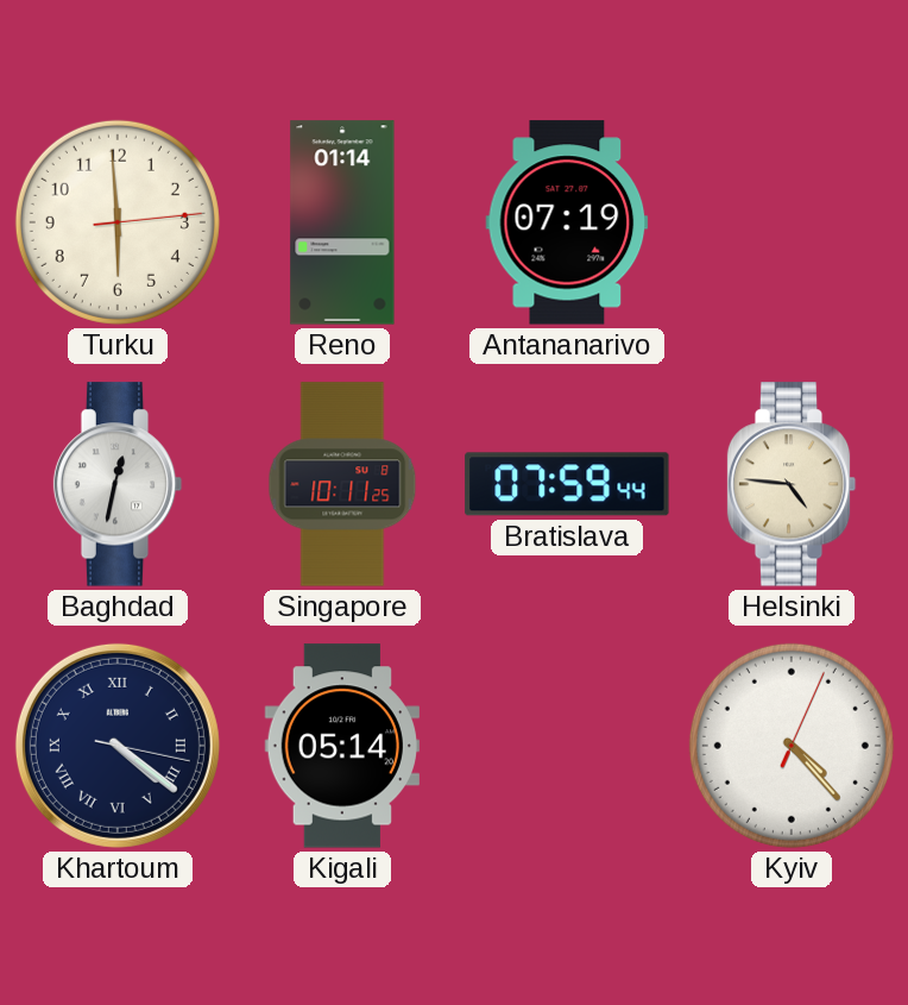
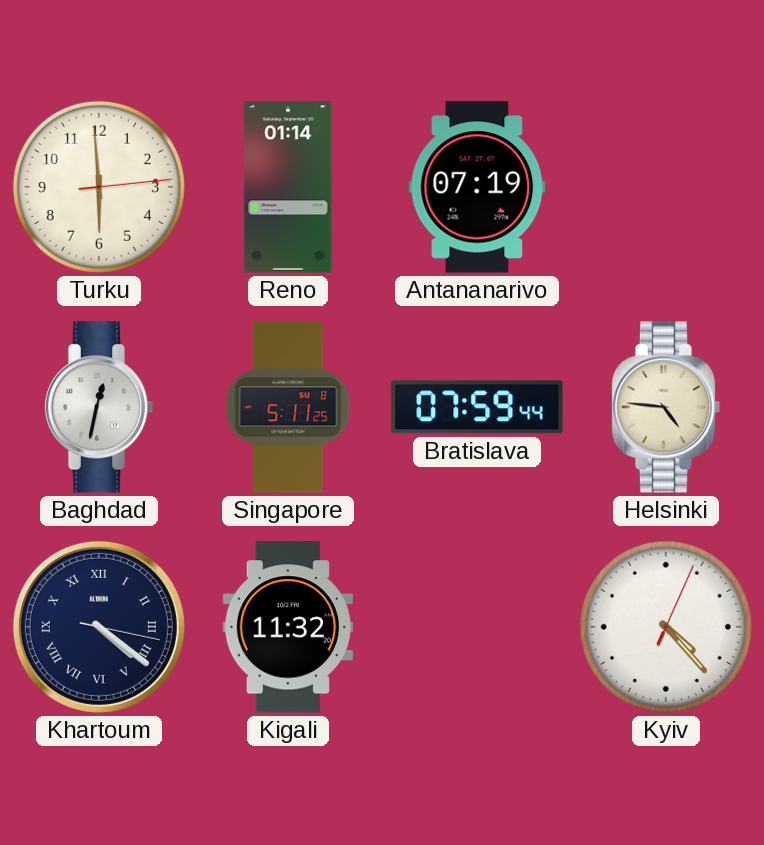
Singapore: 10:11 -> 5:11
Kigali: 05:14 -> 11:32
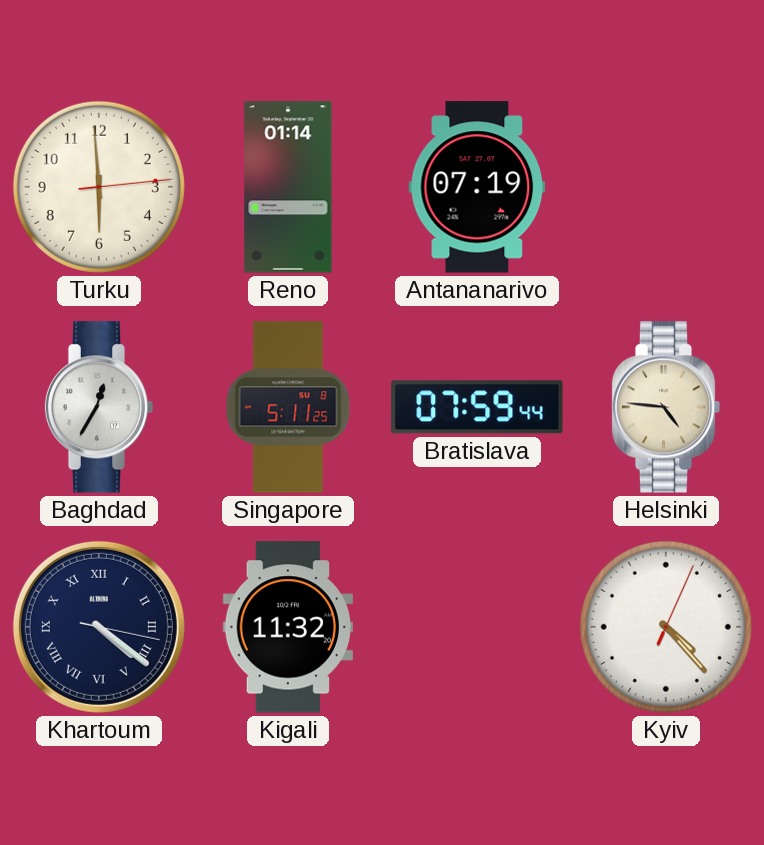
Baghdad: 12:32 -> 12:35
